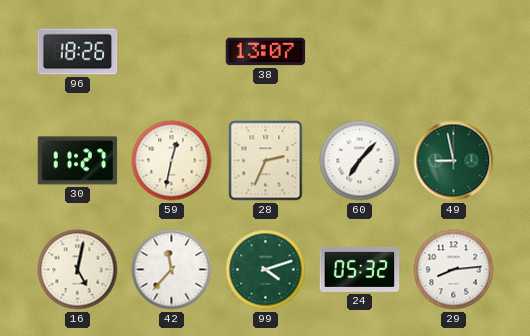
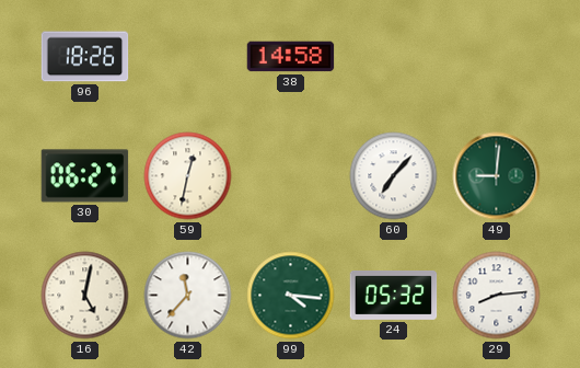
38: 13:07 -> 14:58
30: 11:27 -> 06:27
28: 2:34 -> none
49: 8:58 -> 9:01
99: 4:12 -> 4:16
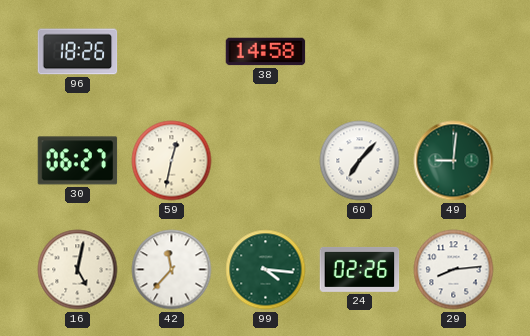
24: 05:32 -> 02:26
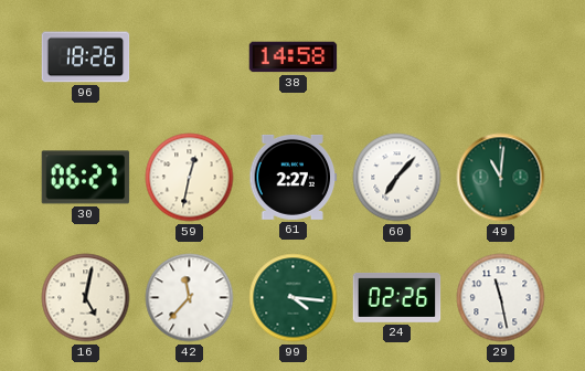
61: none -> 2:27
49: 9:01 -> 11:01
29: 8:14 -> 11:28
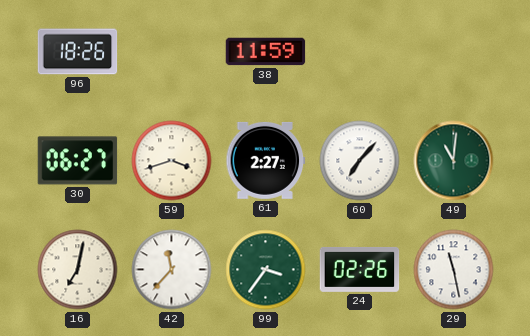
38: 14:58 -> 11:59
59: 12:32 -> 3:42
16: 5:02 -> 7:02
99: 4:16 -> 3:36
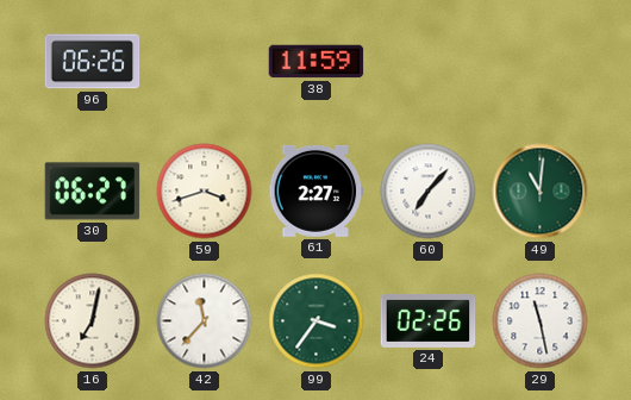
96: 18:26 -> 06:26
